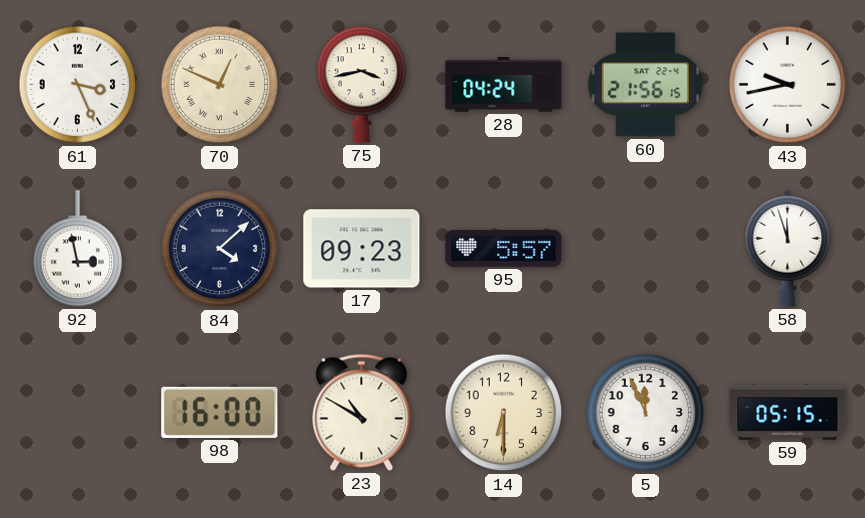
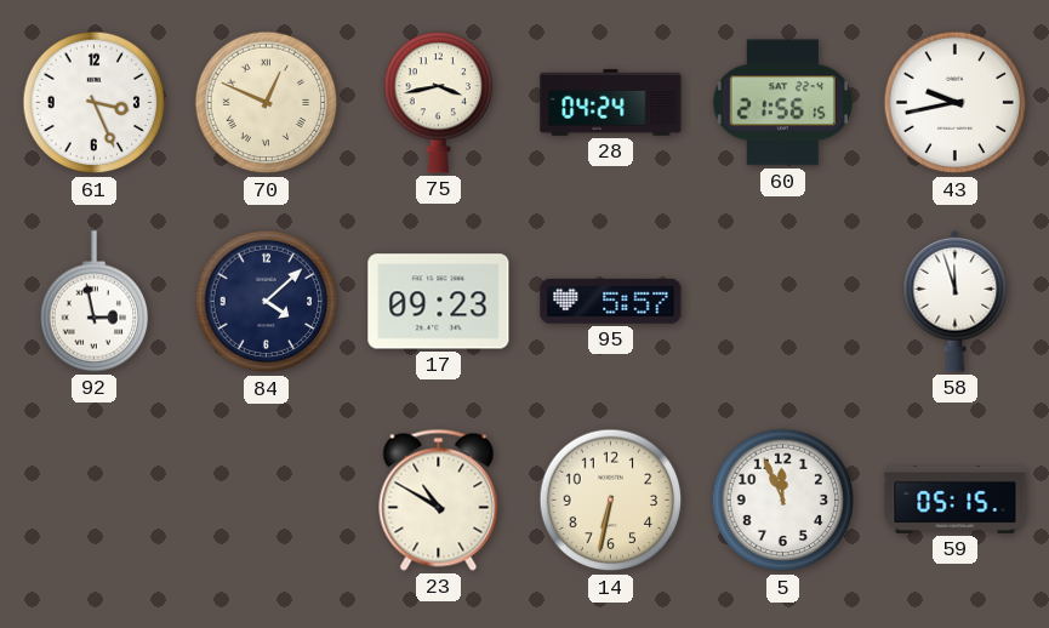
98: 16:00 -> none
14: 6:30 -> 6:32
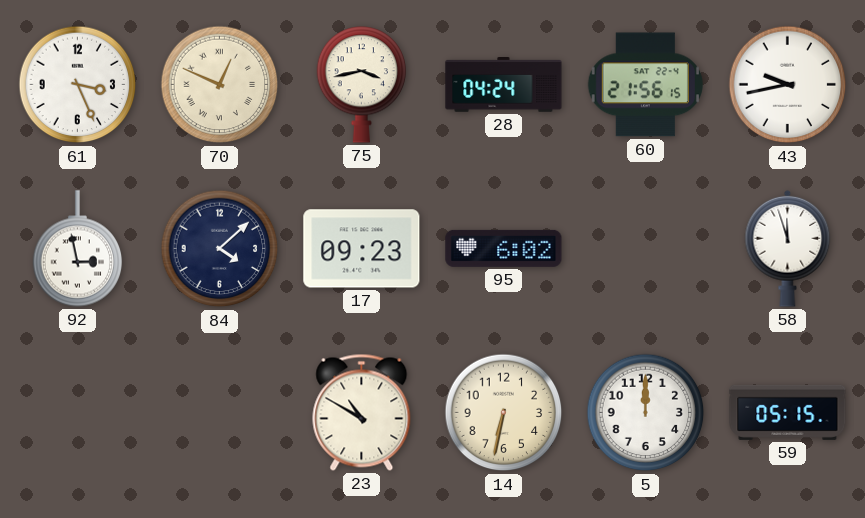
95: 5:57 -> 6:02
5: 11:56 -> 12:00
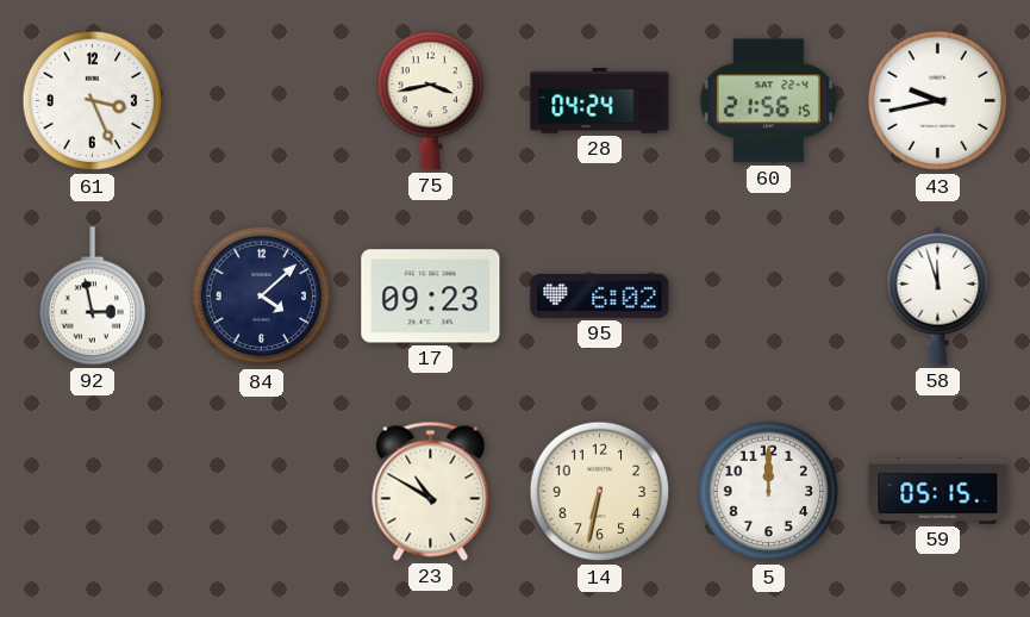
70: 12:49 -> none
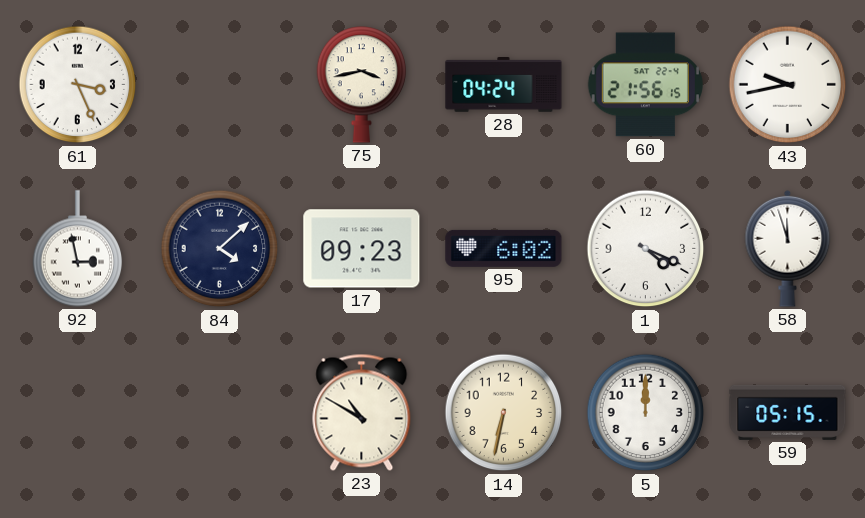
1: none -> 4:19
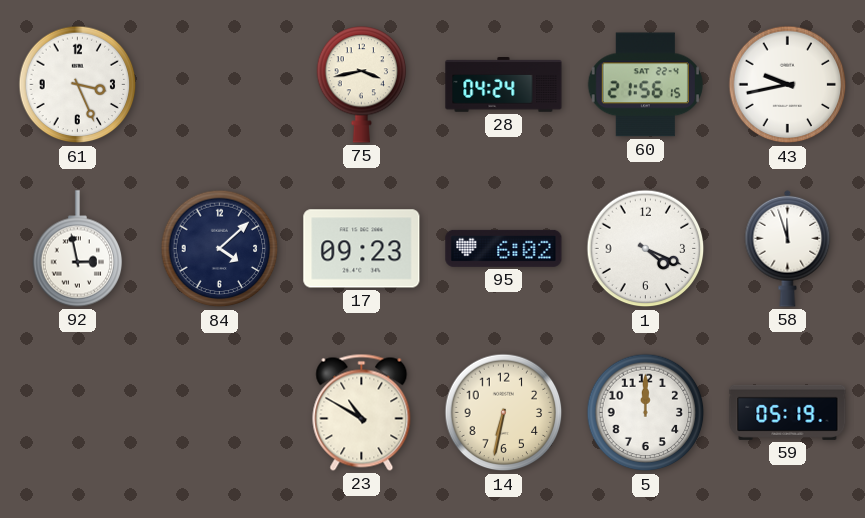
59: 05:15 -> 05:19
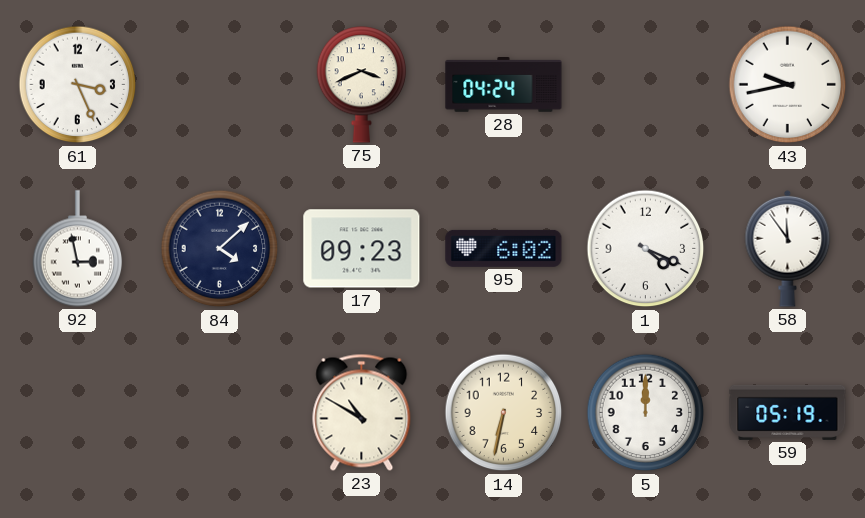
75: 3:43 -> 3:41
60: 21:56 -> none
58: 11:57 -> 11:54
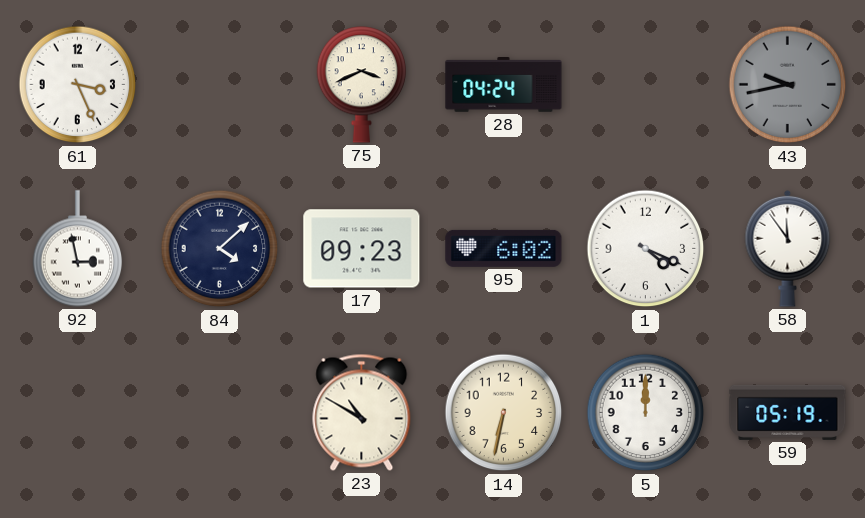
43 dial: white -> grey
